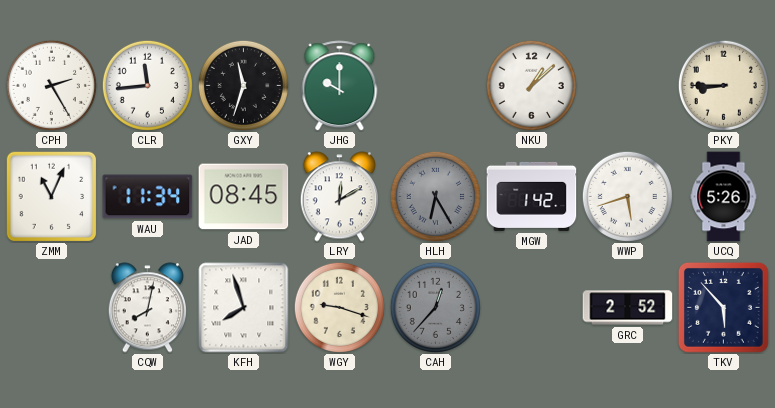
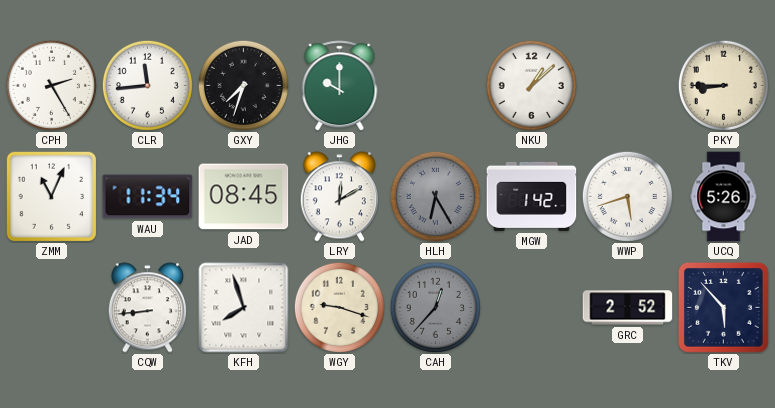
GXY: 11:33 -> 7:33
CQW: 8:02 -> 8:44
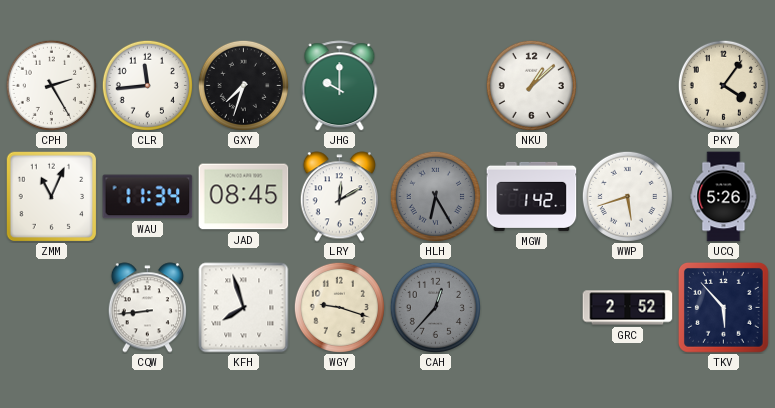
PKY: 8:45 -> 4:06
